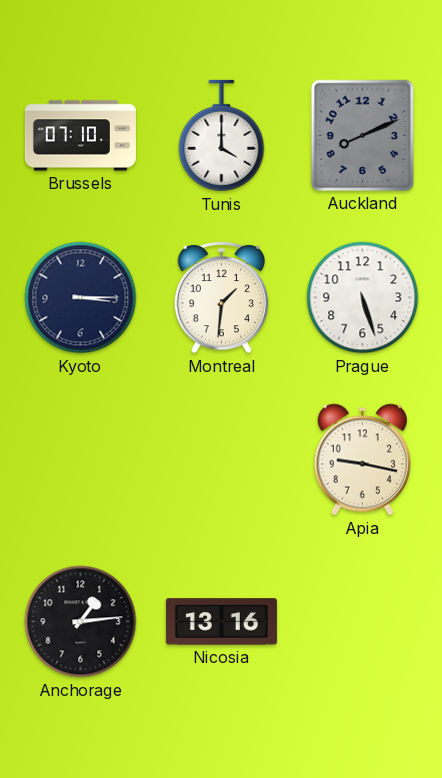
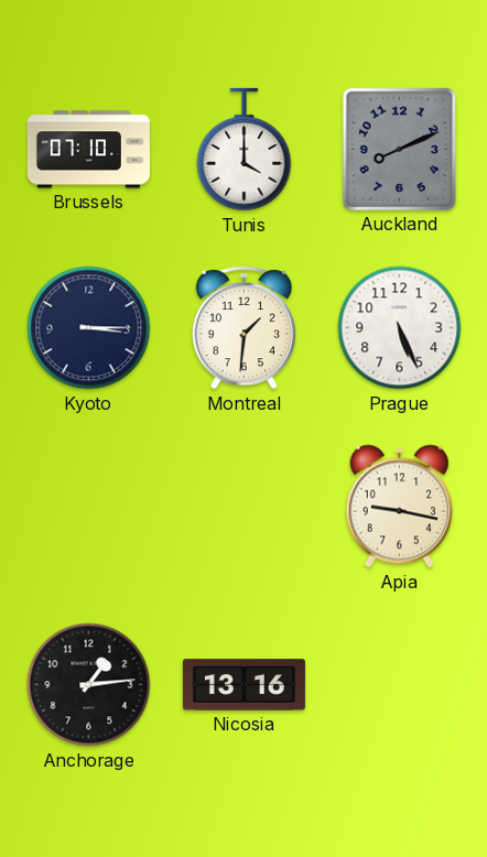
Prague: 5:27 -> 5:26
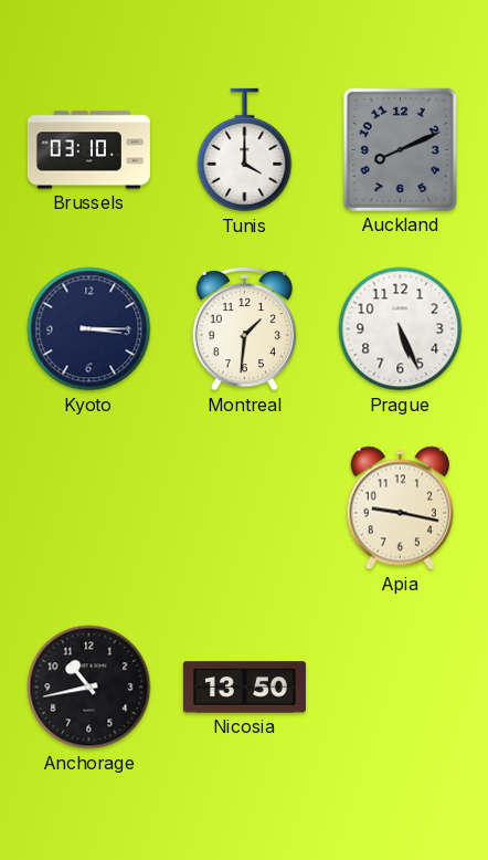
Brussels: 07:10 -> 03:10
Anchorage: 1:14 -> 10:43
Nicosia: 13:16 -> 13:50
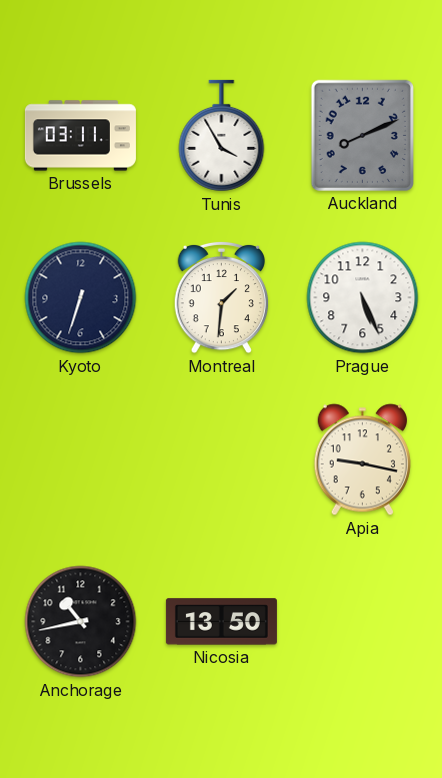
Brussels: 03:10 -> 03:11
Tunis: 4:00 -> 3:55
Kyoto: 3:15 -> 6:33
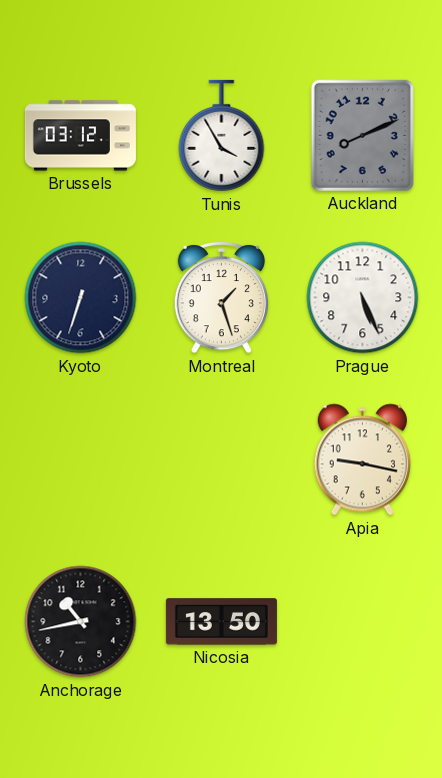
Brussels: 03:11 -> 03:12
Montreal: 1:31 -> 1:27
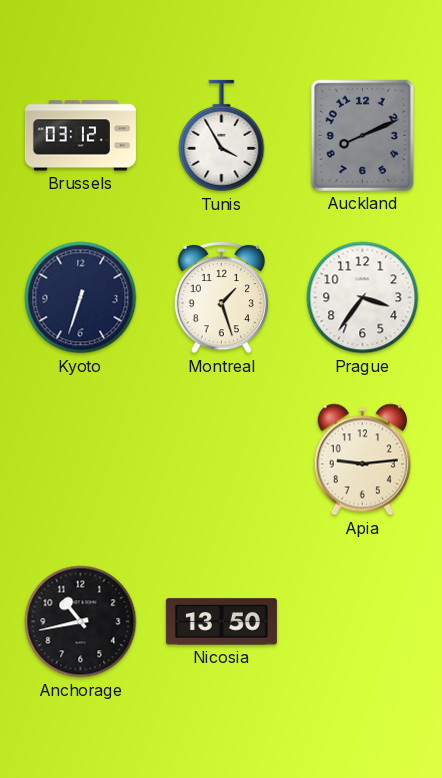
Prague: 5:26 -> 3:36
Apia: 9:17 -> 9:14
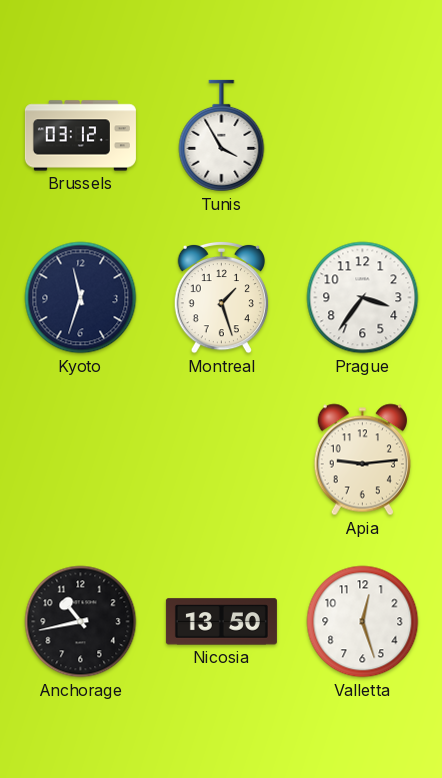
Auckland: 8:11 -> none
Kyoto: 6:33 -> 11:33
Valletta: none -> 12:27
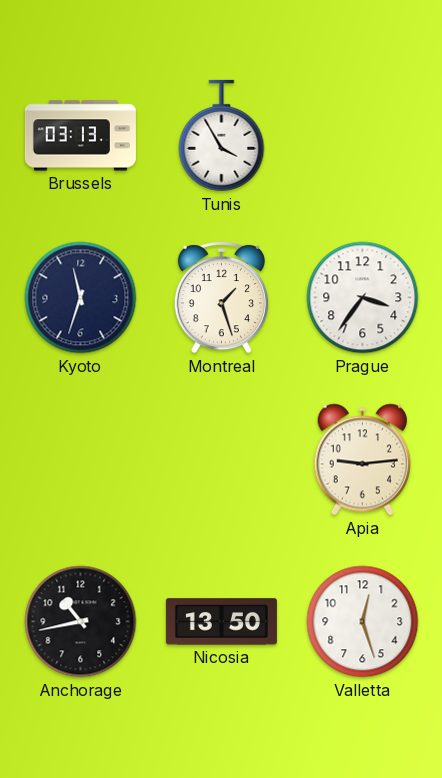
Brussels: 03:12 -> 03:13
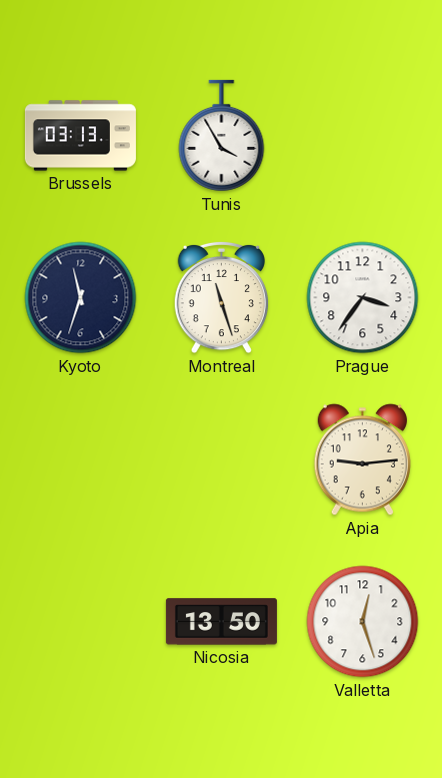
Montreal: 1:27 -> 11:27
Anchorage: 10:43 -> none
